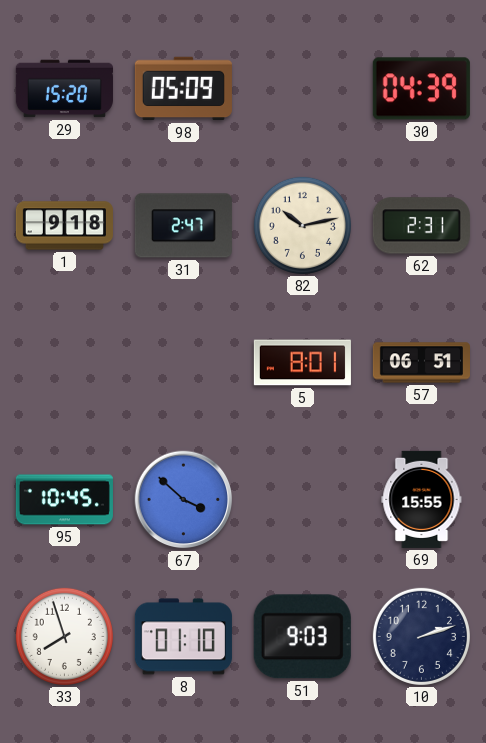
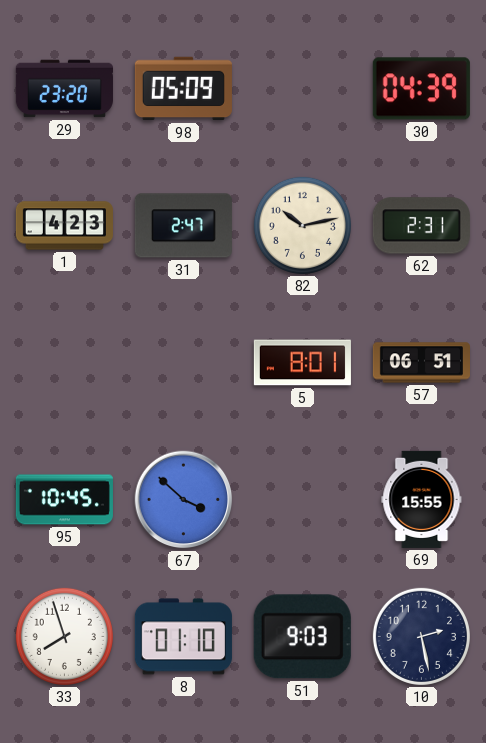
29: 15:20 -> 23:20
1: 9:18 -> 4:23
10: 2:12 -> 2:28
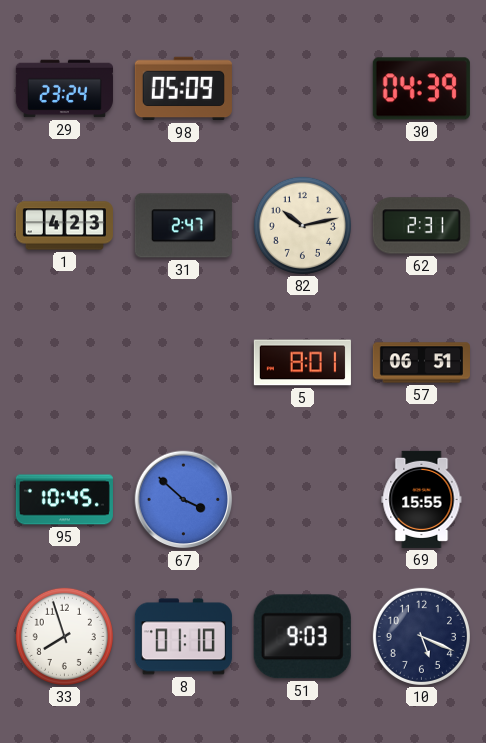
29: 23:20 -> 23:24
10: 2:28 -> 5:19
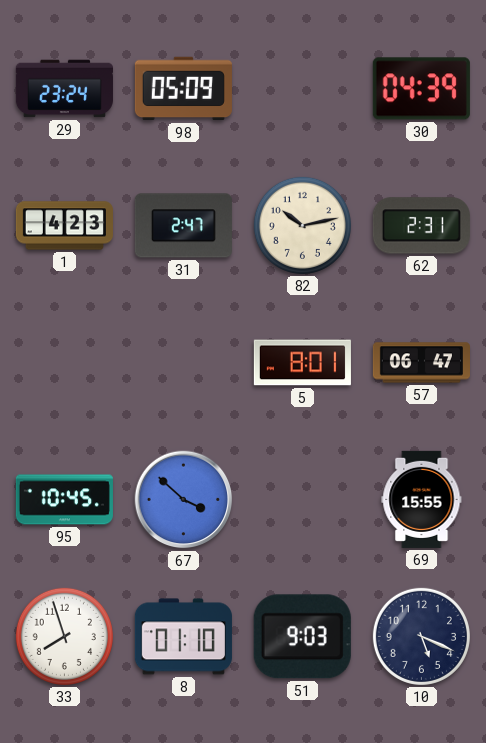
57: 06:51 -> 06:47
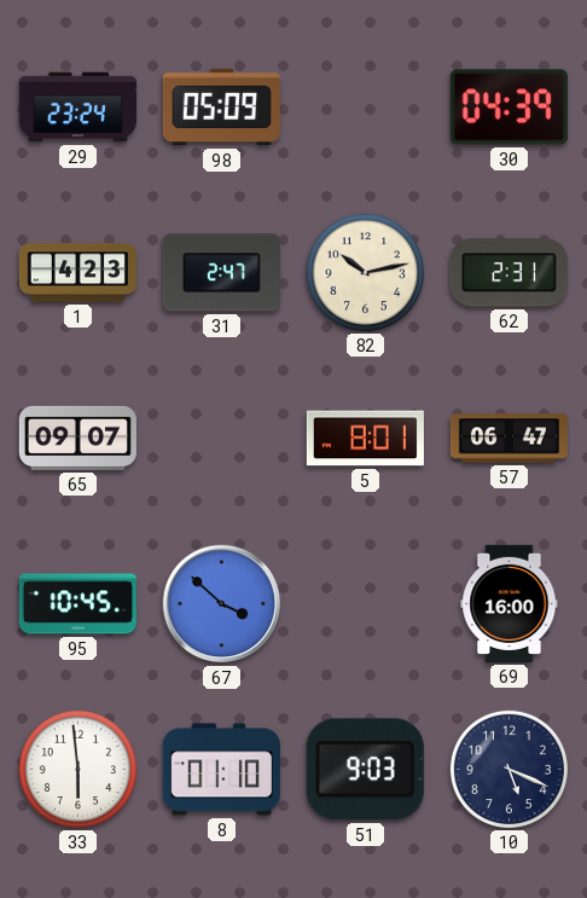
65: none -> 09:07
69: 15:55 -> 16:00
33: 7:57 -> 5:59
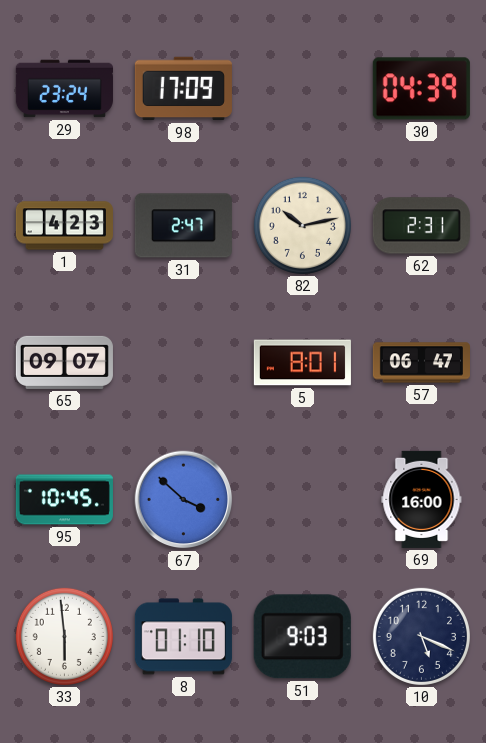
98: 05:09 -> 17:09
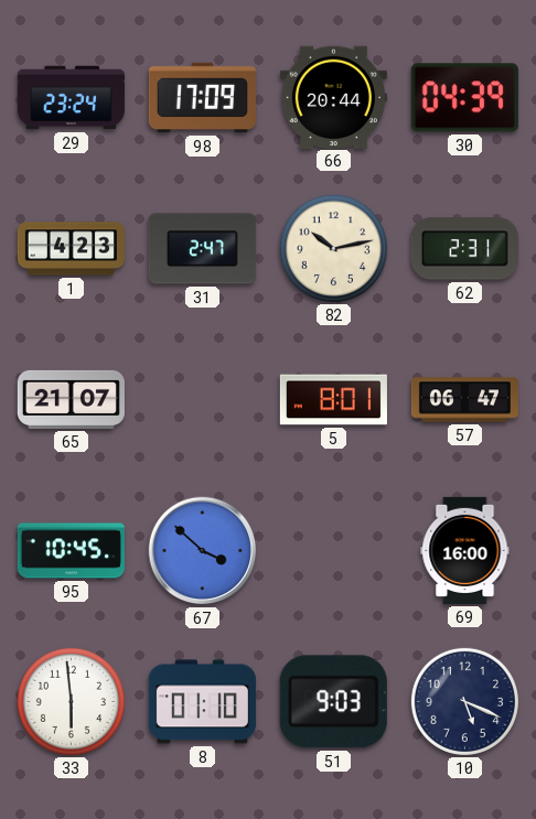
66: none -> 20:44
65: 09:07 -> 21:07
